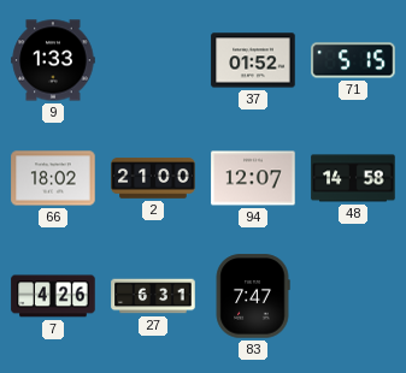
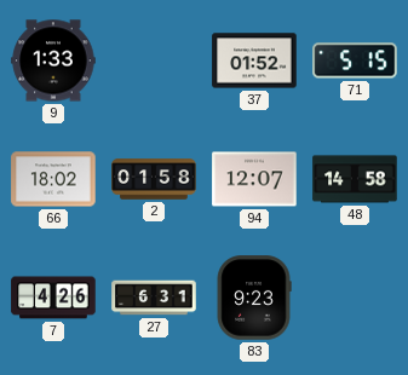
2: 21:00 -> 01:58
83: 7:47 -> 9:23
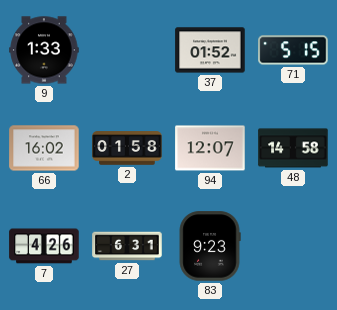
66: 18:02 -> 16:02
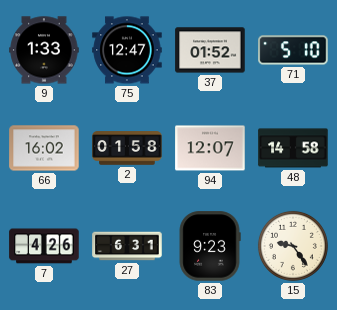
75: none -> 12:47
71: 5:15 -> 5:10
15: none -> 9:24
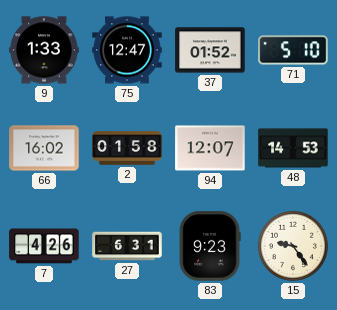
48: 14:58 -> 14:53
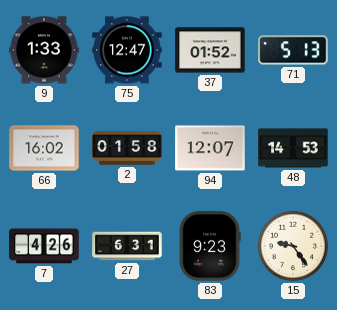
71: 5:10 -> 5:13
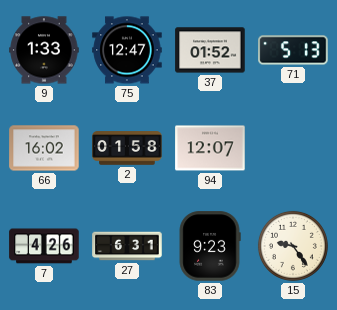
48: 14:53 -> none
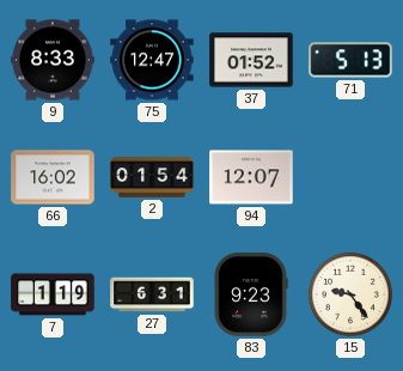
9: 1:33 -> 8:33
2: 01:58 -> 01:54
7: 4:26 -> 1:19
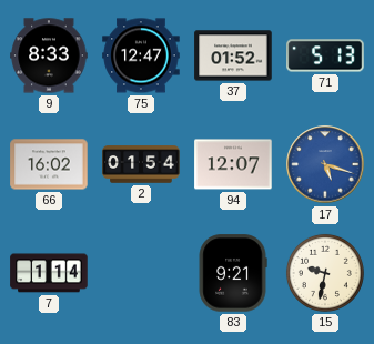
17: none -> 5:18
7: 1:19 -> 1:14
27: 6:31 -> none
83: 9:23 -> 9:21
15: 9:24 -> 9:32
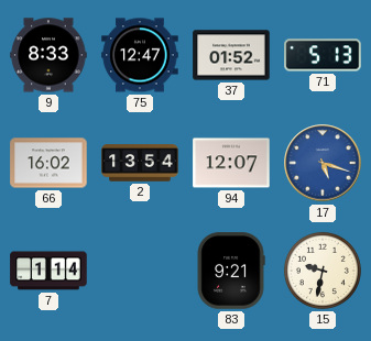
2: 01:54 -> 13:54
